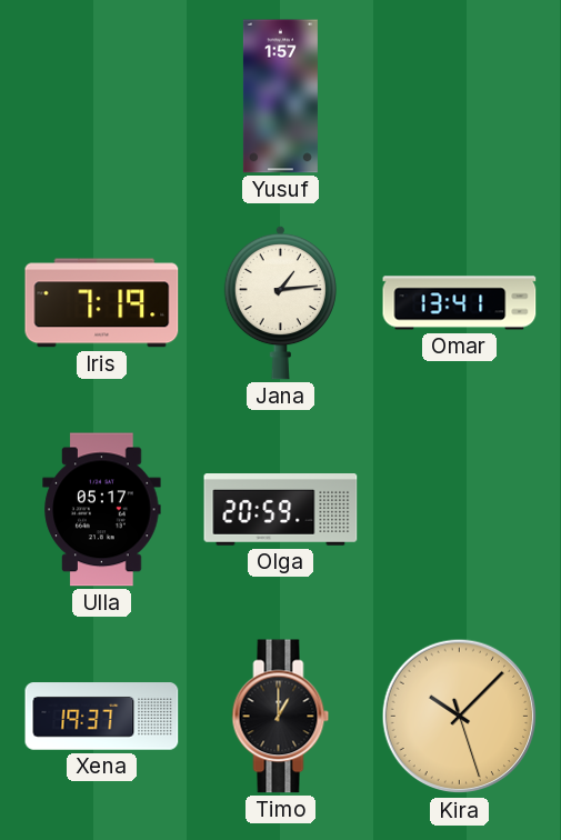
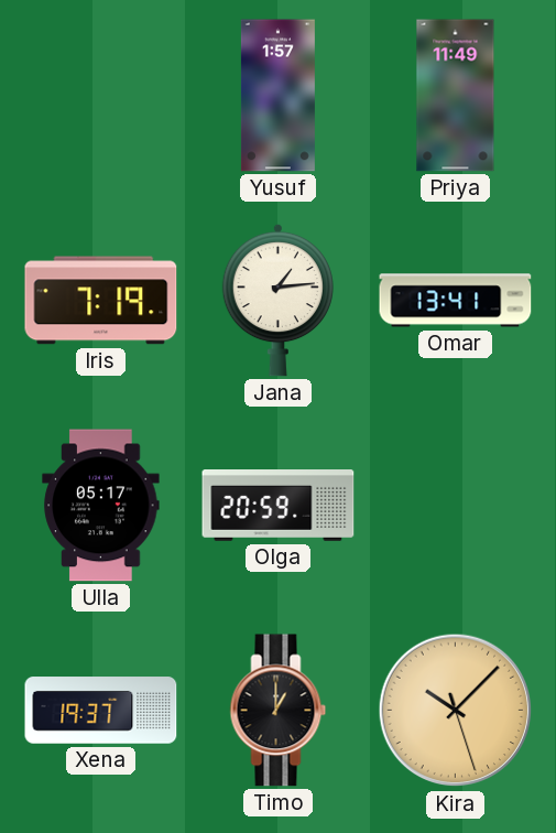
Priya: none -> 11:49
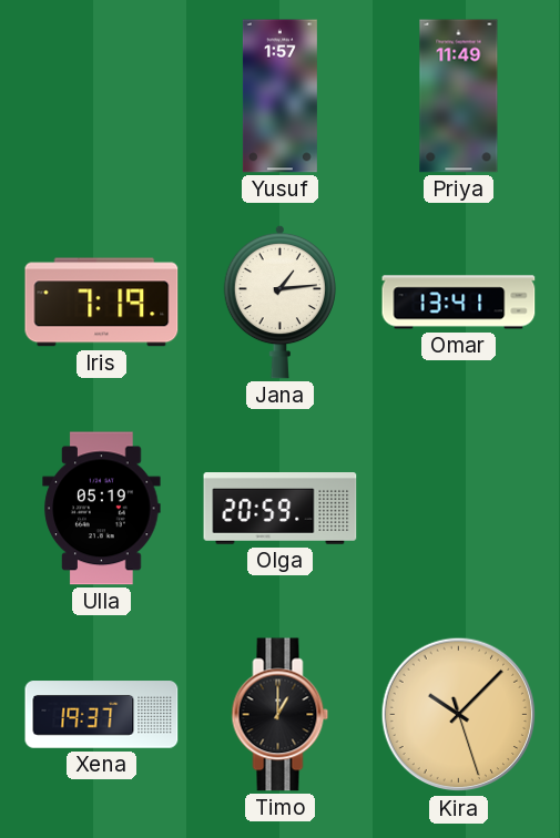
Ulla: 05:17 -> 05:19
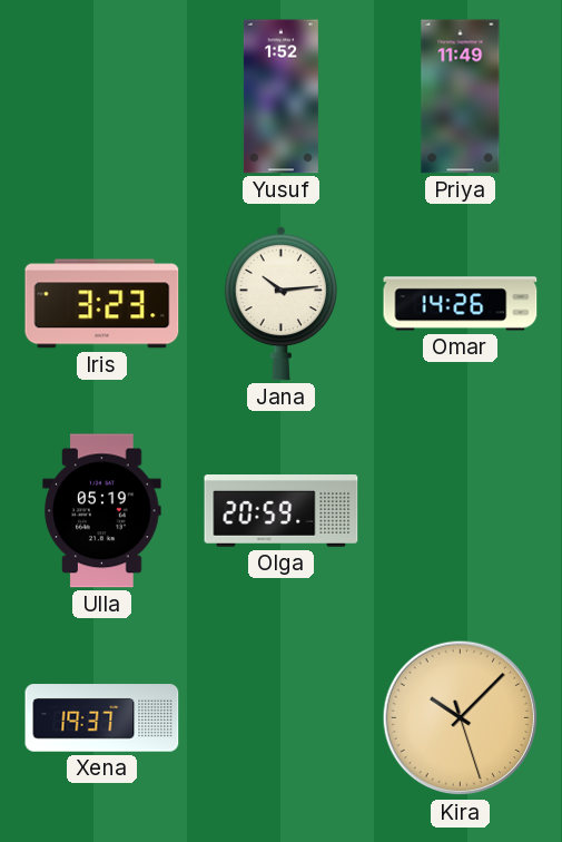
Yusuf: 1:57 -> 1:52
Iris: 7:19 -> 3:23
Jana: 1:14 -> 10:14
Omar: 13:41 -> 14:26
Timo: 1:00 -> none
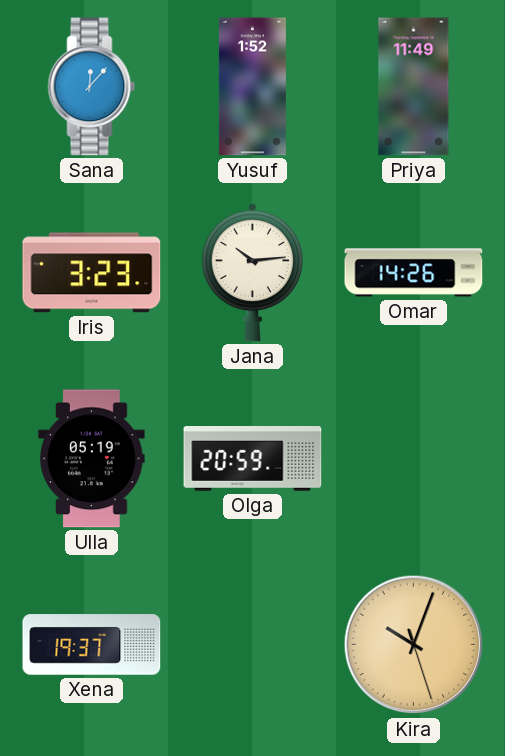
Sana: none -> 12:07
Kira: 10:07 -> 10:03
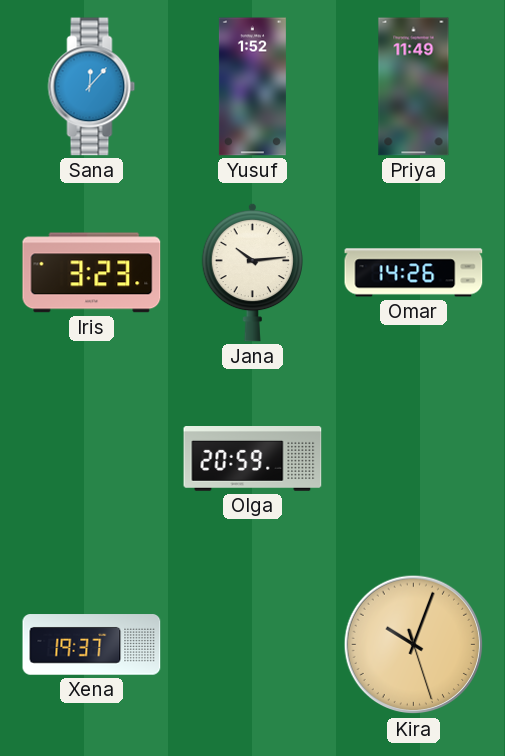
Ulla: 05:19 -> none
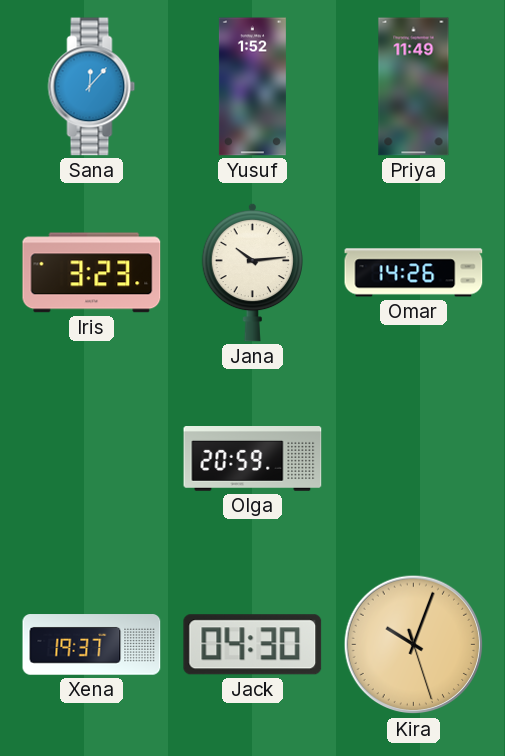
Jack: none -> 04:30
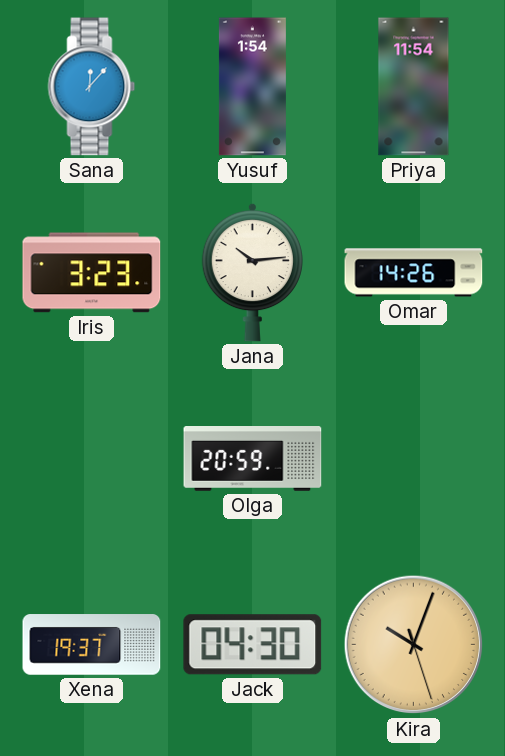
Yusuf: 1:52 -> 1:54
Priya: 11:49 -> 11:54
